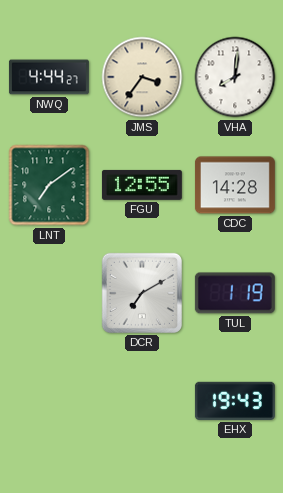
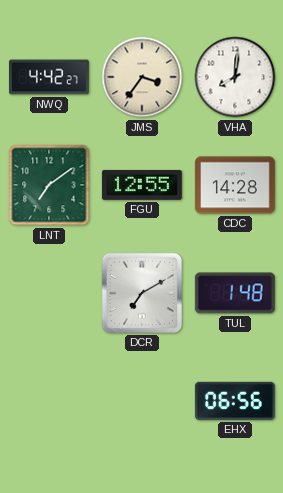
NWQ: 4:44 -> 4:42
TUL: 1:19 -> 1:48
EHX: 19:43 -> 06:56
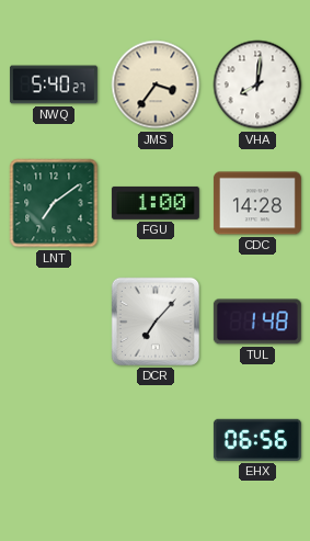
NWQ: 4:42 -> 5:40
FGU: 12:55 -> 1:00
DCR: 7:10 -> 7:07
